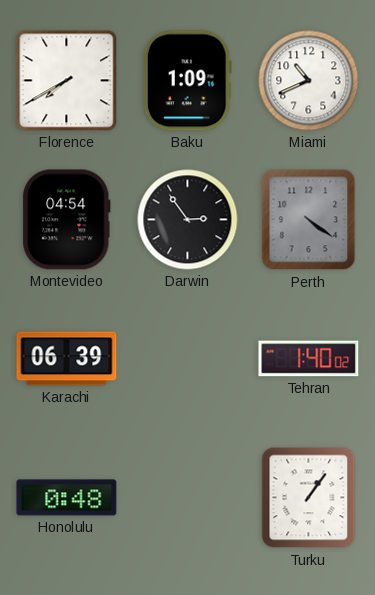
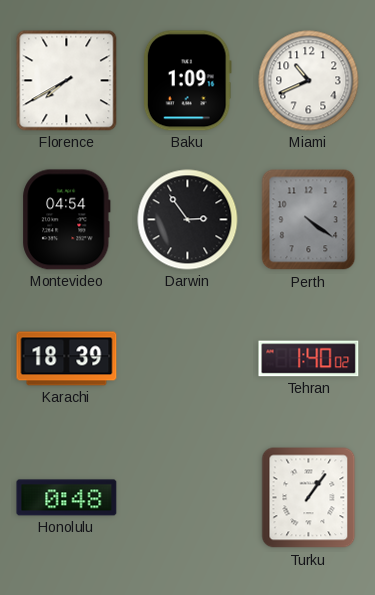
Karachi: 06:39 -> 18:39
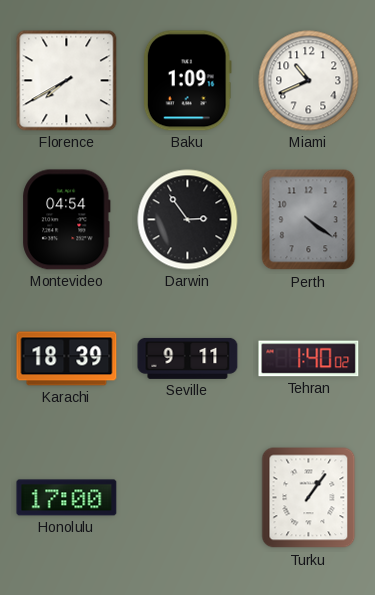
Seville: none -> 9:11
Honolulu: 0:48 -> 17:00
